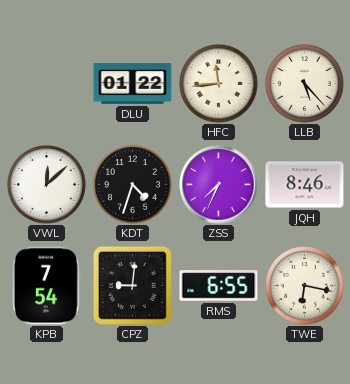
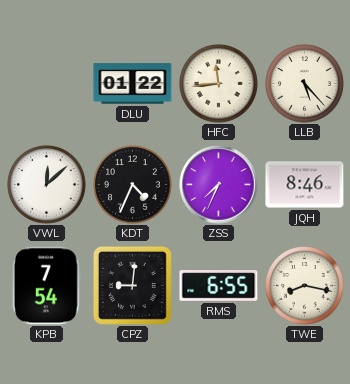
KDT: 4:33 -> 4:34
TWE: 6:17 -> 8:17
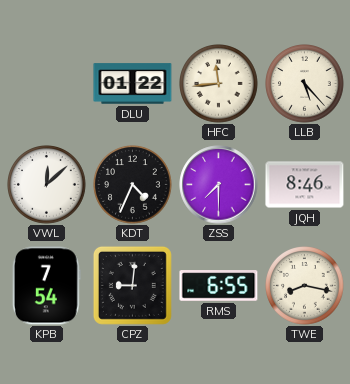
ZSS: 7:34 -> 7:30
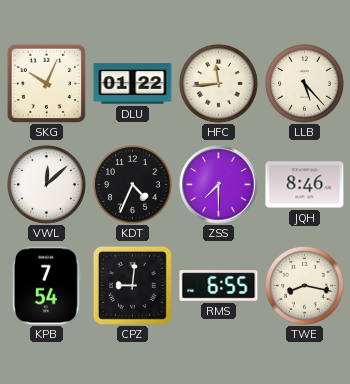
SKG: none -> 10:04
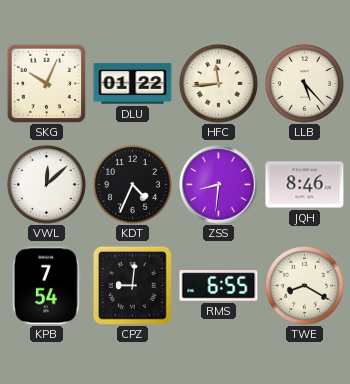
ZSS: 7:30 -> 8:31
TWE: 8:17 -> 8:20
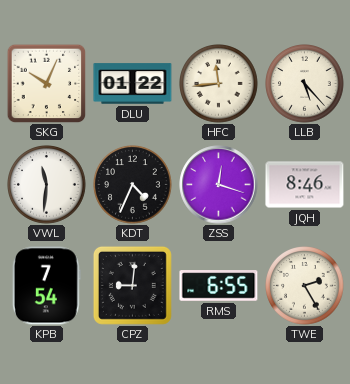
VWL: 12:08 -> 11:31
ZSS: 8:31 -> 12:18
TWE: 8:20 -> 2:25
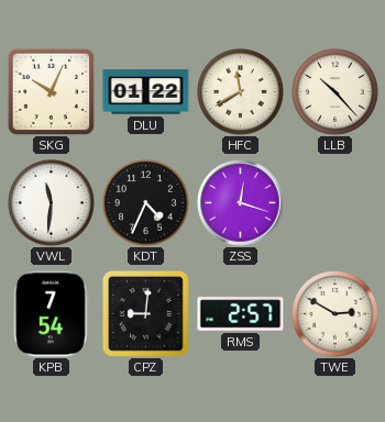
HFC: 11:44 -> 11:40
LLB: 5:23 -> 10:23
JQH: 8:46 -> none
RMS: 6:55 -> 2:57
TWE: 2:25 -> 2:50
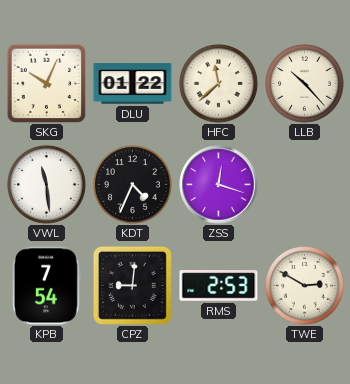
HFC: 11:40 -> 11:38
VWL: 11:31 -> 11:29
RMS: 2:57 -> 2:53
